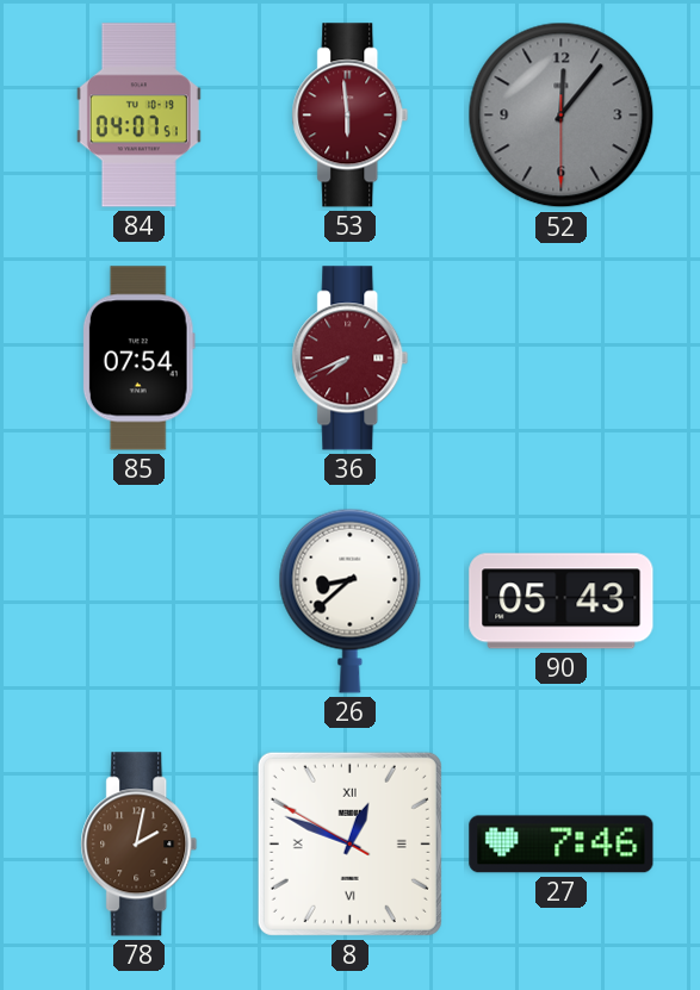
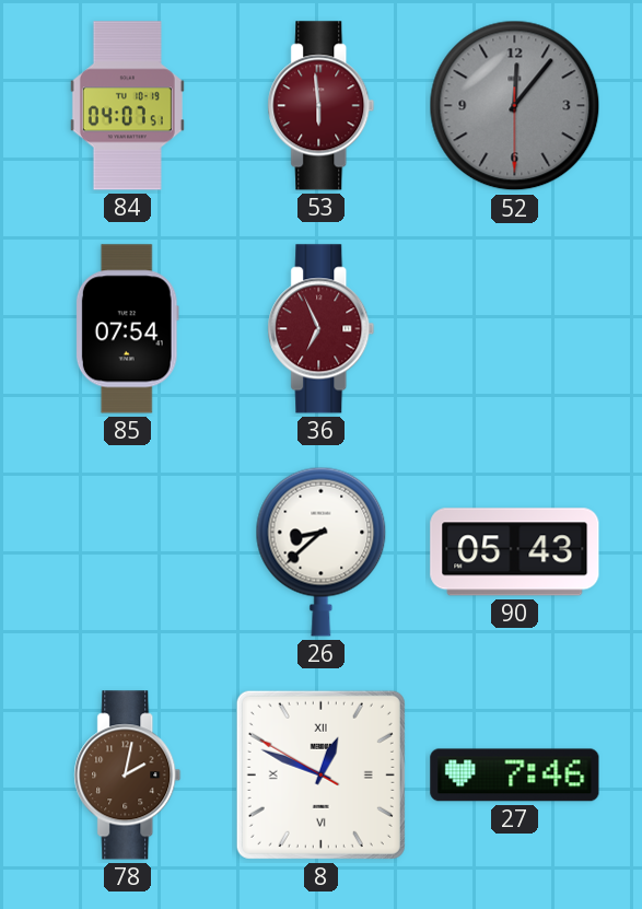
36: 7:41 -> 6:56
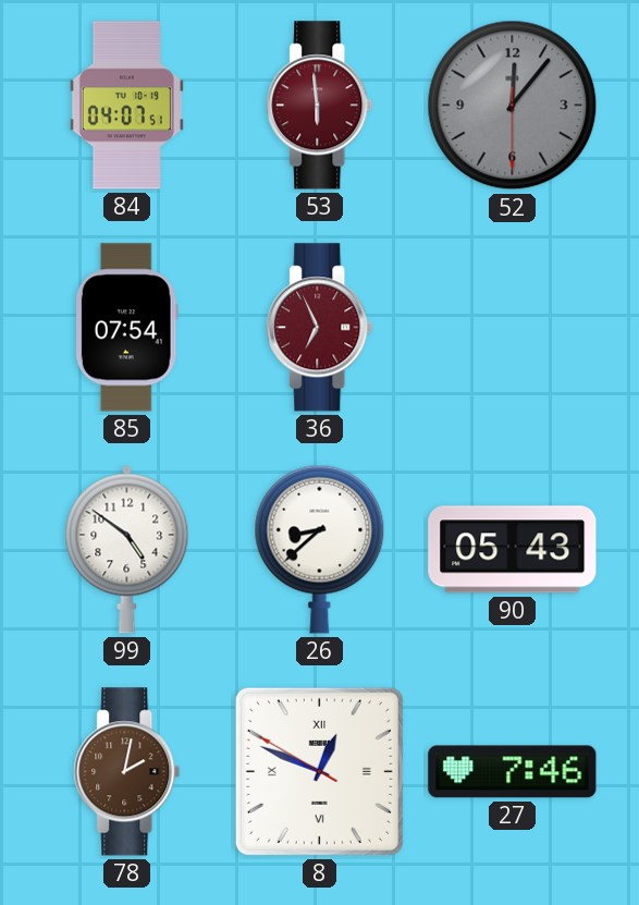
99: none -> 4:51
